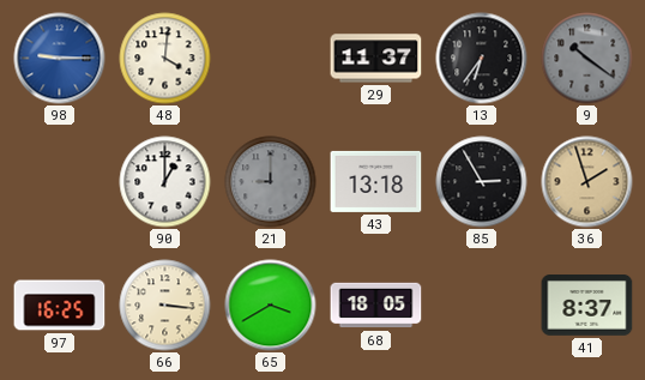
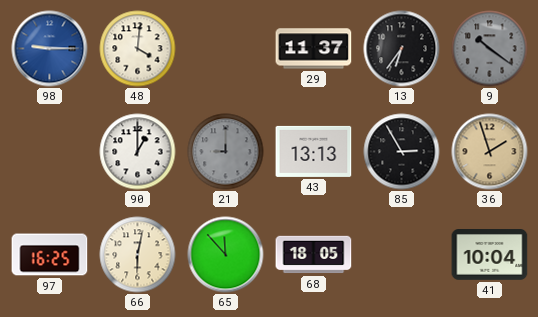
43: 13:18 -> 13:13
66: 3:16 -> 6:02
65: 3:40 -> 11:53
41: 8:37 -> 10:04
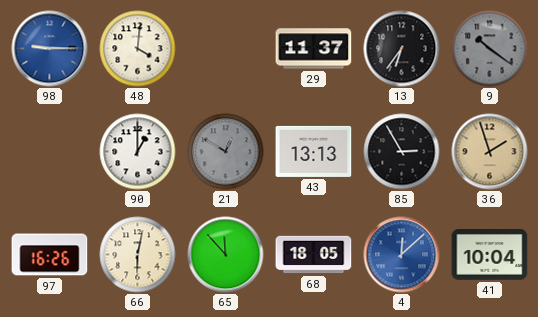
21: 9:00 -> 12:50
97: 16:25 -> 16:26
4: none -> 12:08
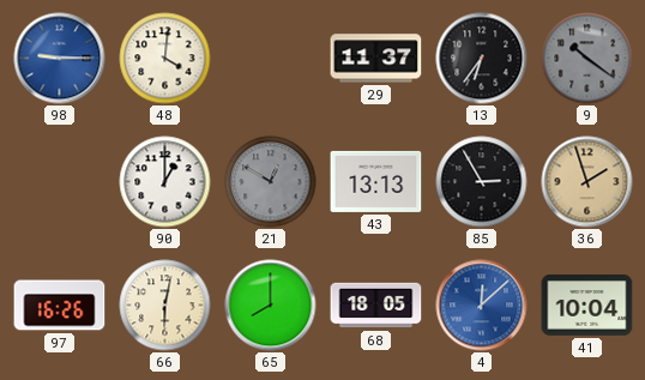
65: 11:53 -> 8:00
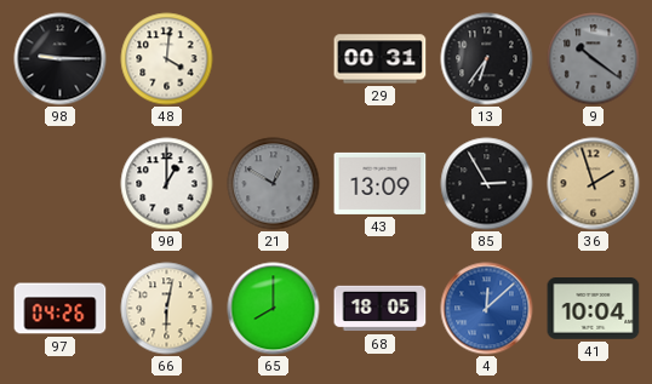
98 dial: blue -> black
29: 11:37 -> 00:31
43: 13:13 -> 13:09
97: 16:26 -> 04:26
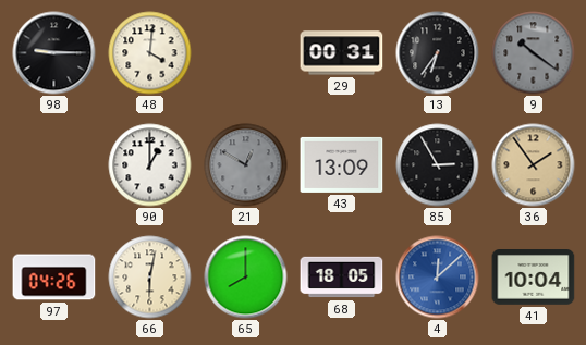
36: 1:57 -> 1:54
